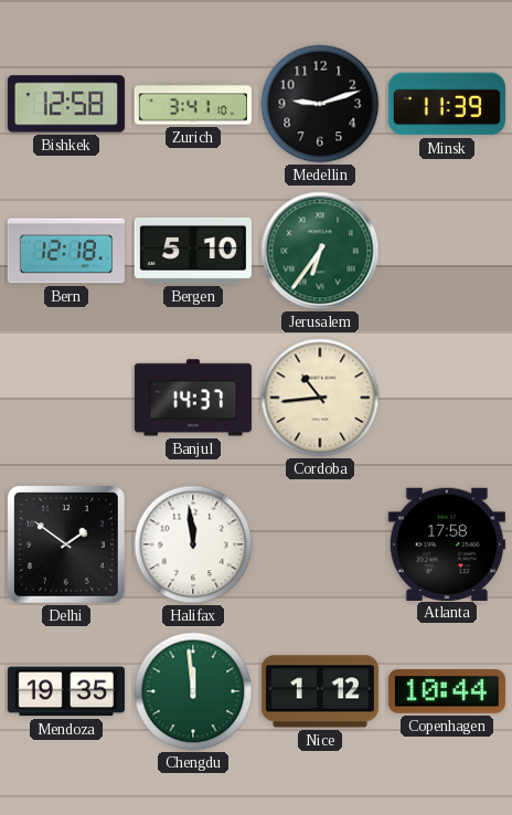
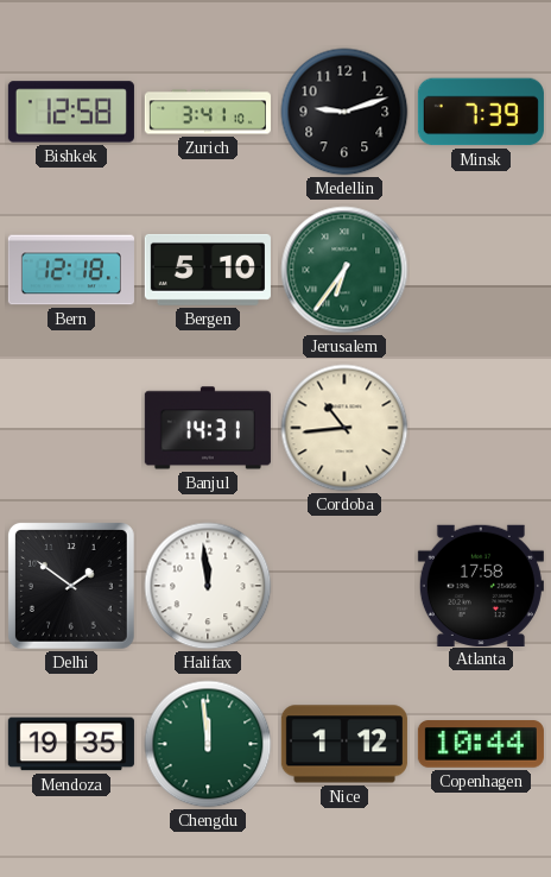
Minsk: 11:39 -> 7:39
Banjul: 14:37 -> 14:31
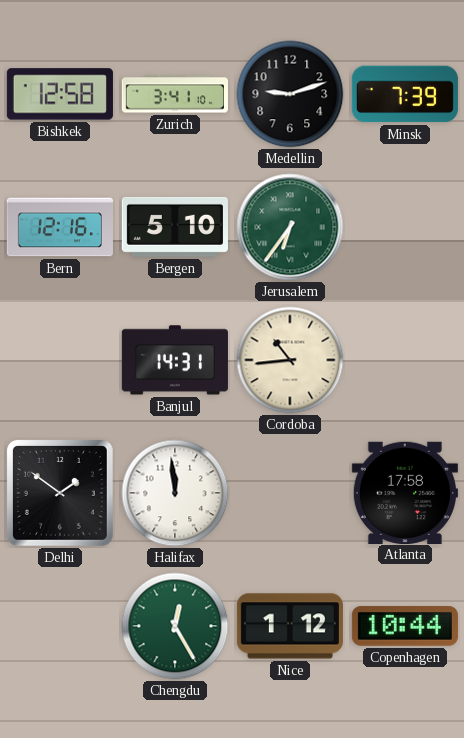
Bern: 12:18 -> 12:16
Mendoza: 19:35 -> none
Chengdu: 11:59 -> 12:25
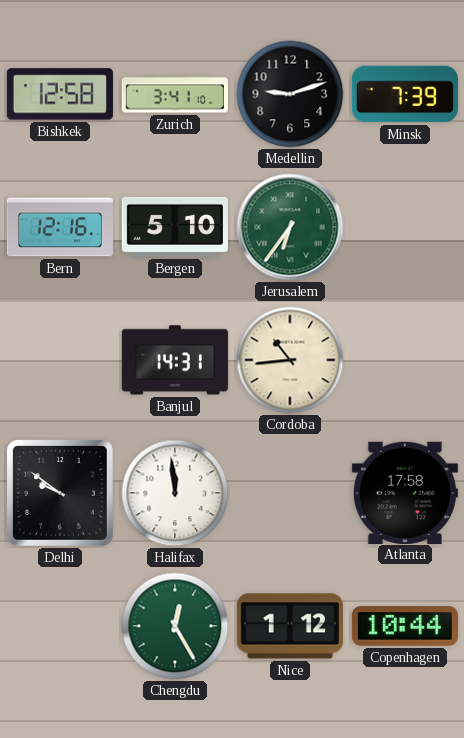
Delhi: 1:51 -> 9:51
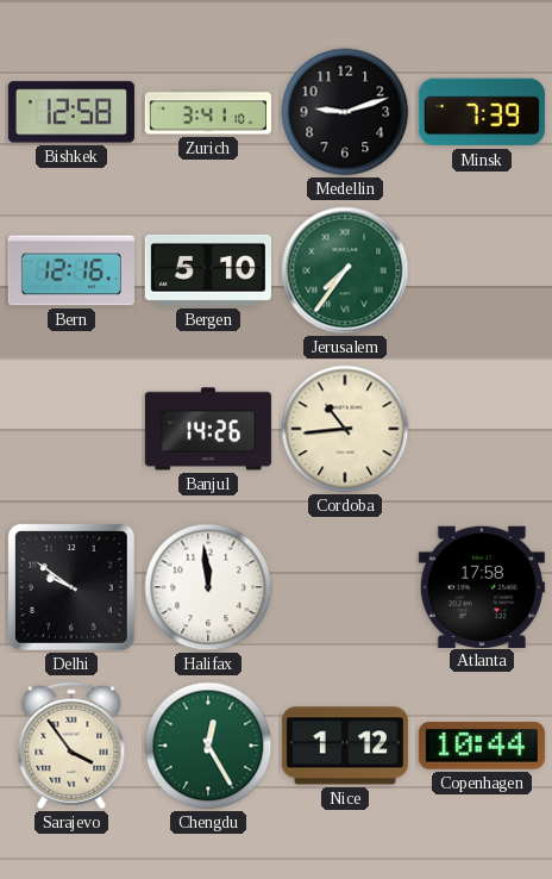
Jerusalem: 6:36 -> 7:36
Banjul: 14:31 -> 14:26
Sarajevo: none -> 3:54
